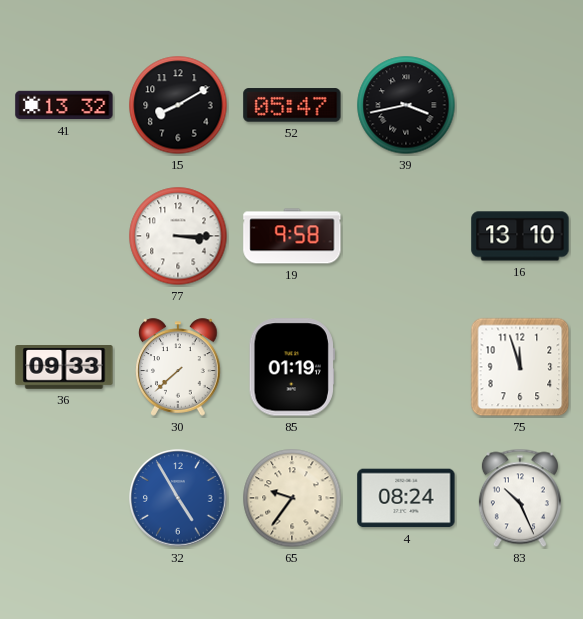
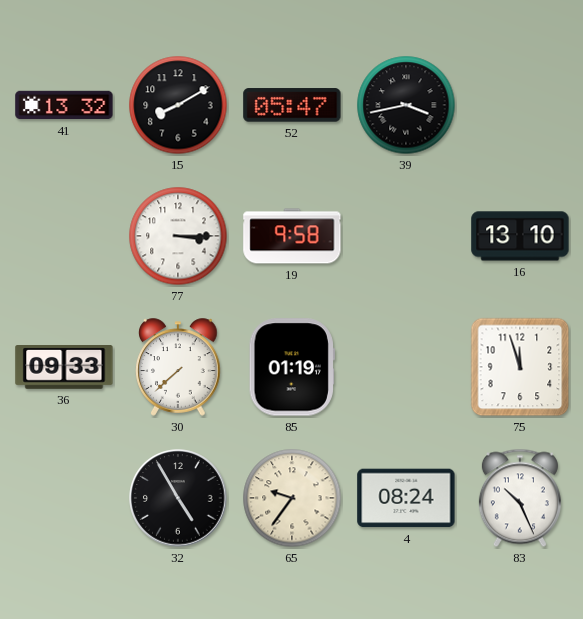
32 dial: blue -> black
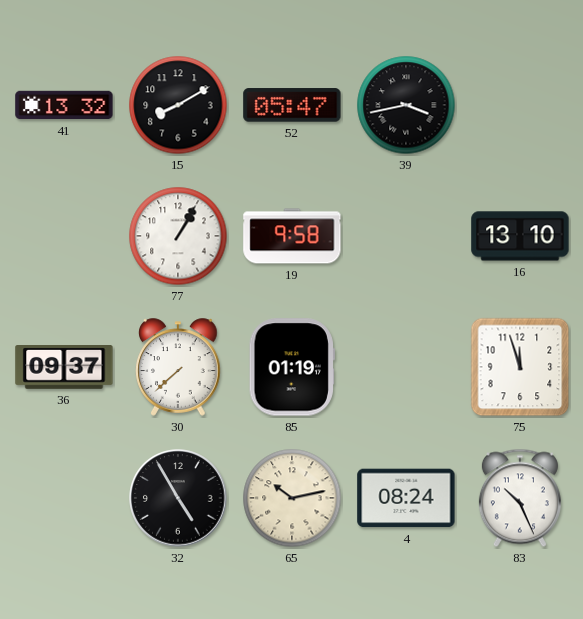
77: 3:15 -> 1:05
36: 09:33 -> 09:37
65: 9:36 -> 10:13
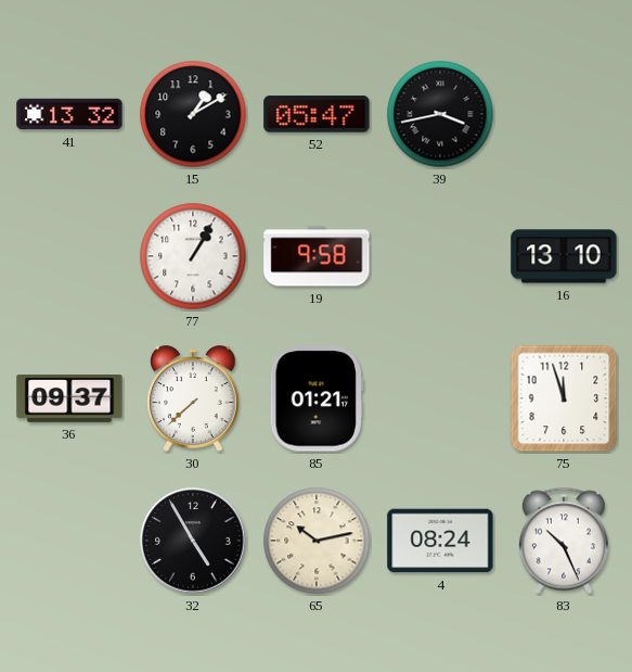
15: 8:10 -> 1:10
85: 01:19 -> 01:21
